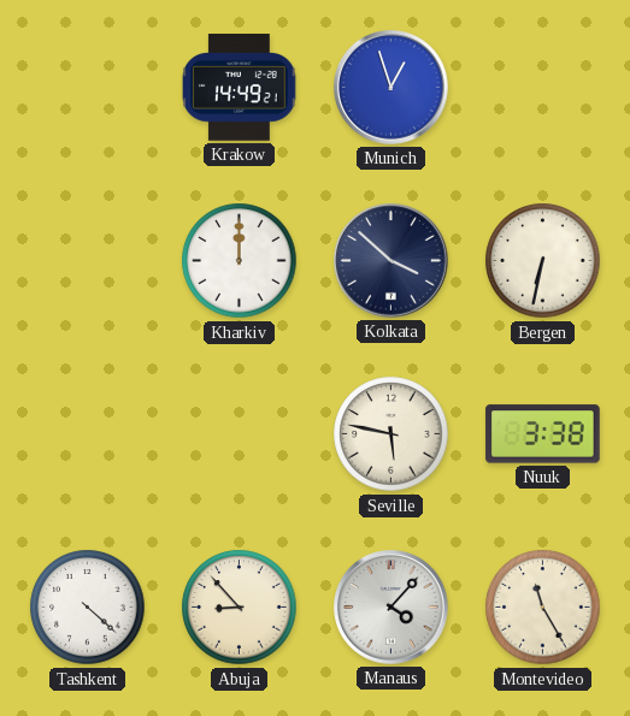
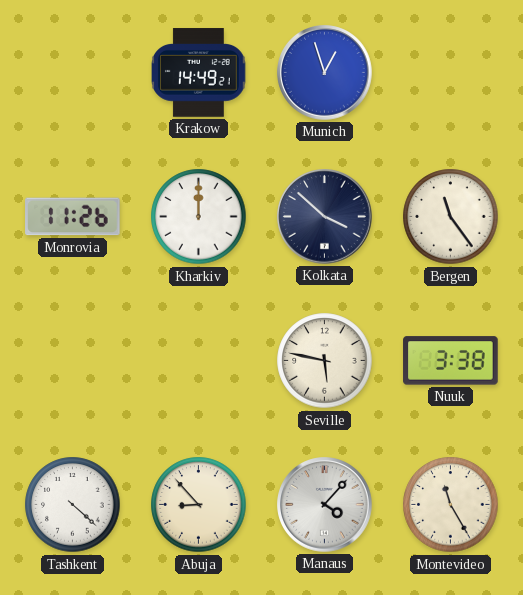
Monrovia: none -> 11:26
Bergen: 6:32 -> 11:24
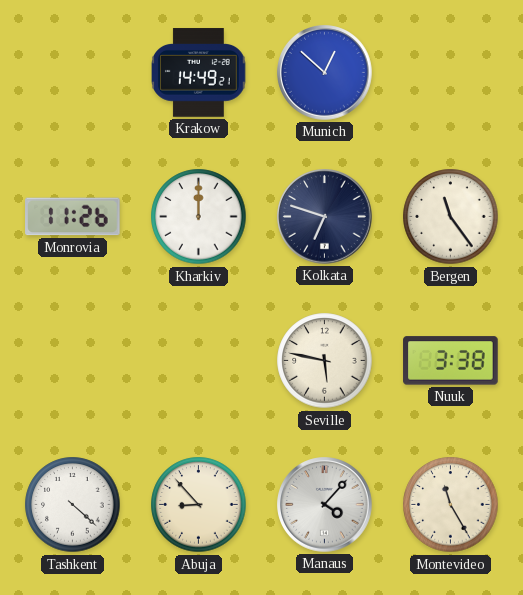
Munich: 12:57 -> 12:52
Kolkata: 3:52 -> 6:48
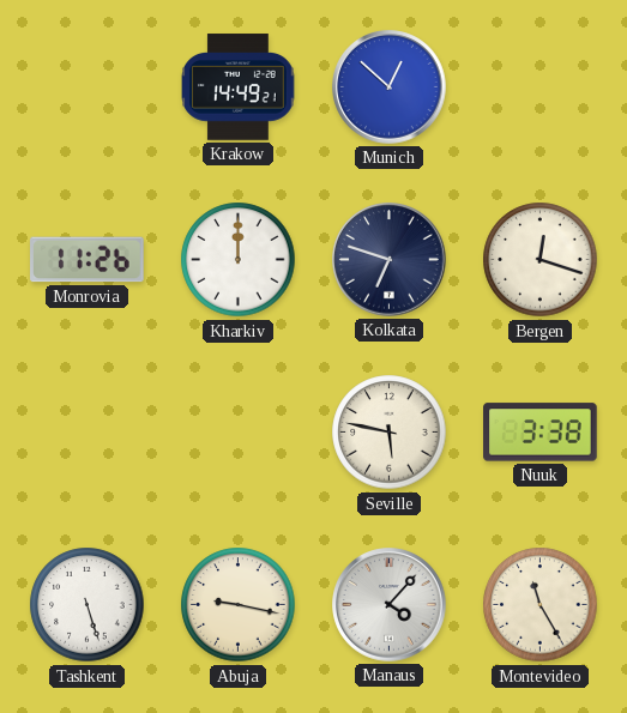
Bergen: 11:24 -> 12:18
Tashkent: 4:22 -> 5:27
Abuja: 8:53 -> 9:17
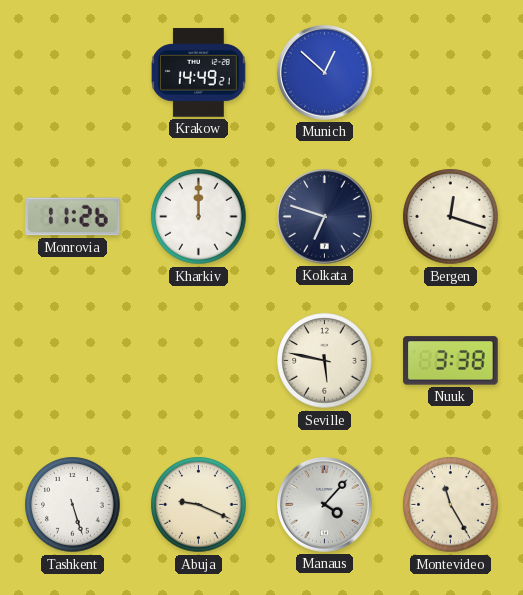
Abuja: 9:17 -> 9:19
